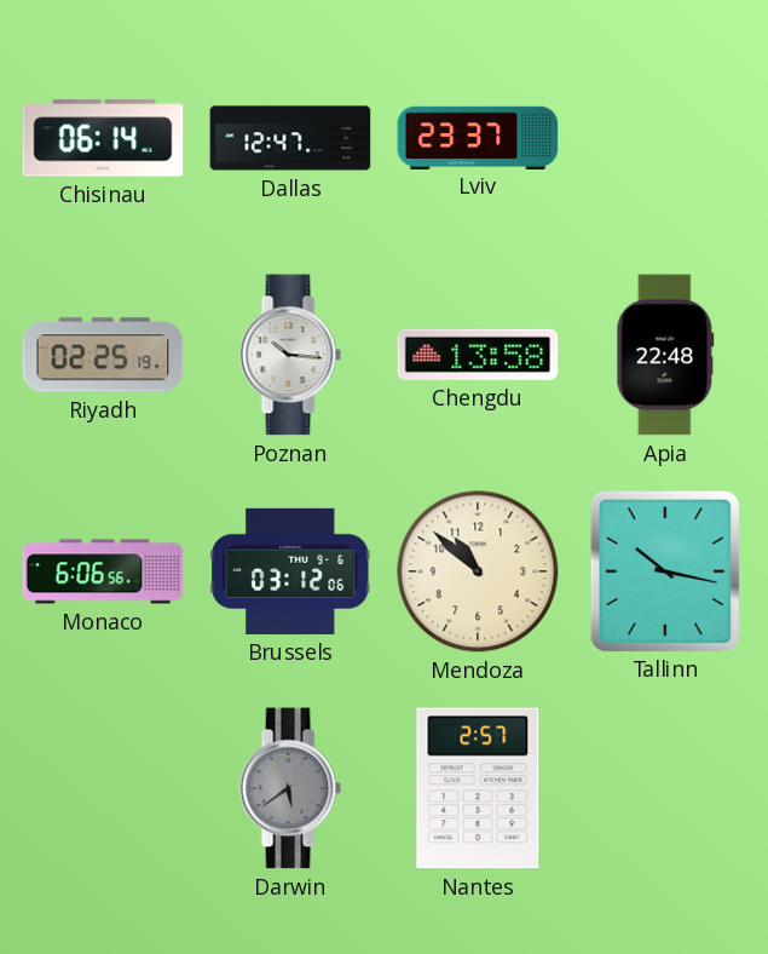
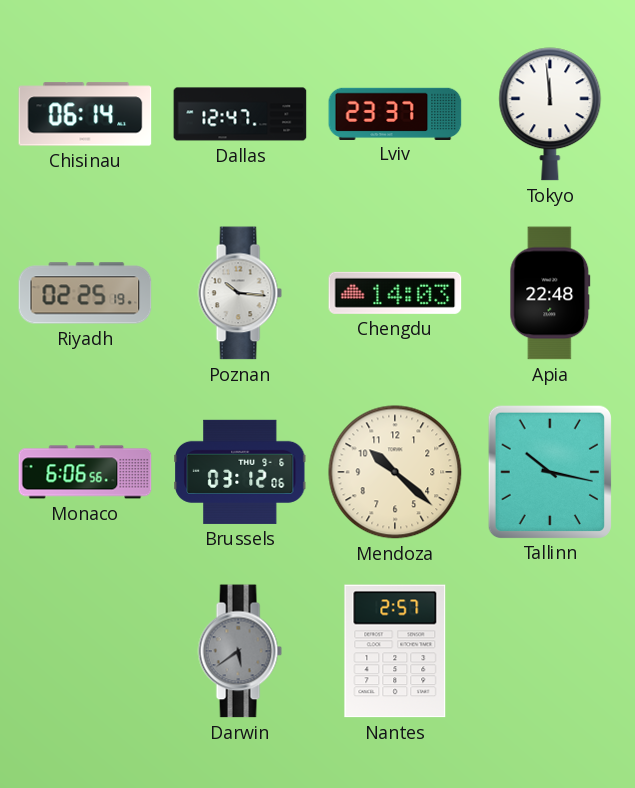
Tokyo: none -> 11:59
Chengdu: 13:58 -> 14:03
Mendoza: 10:52 -> 10:22
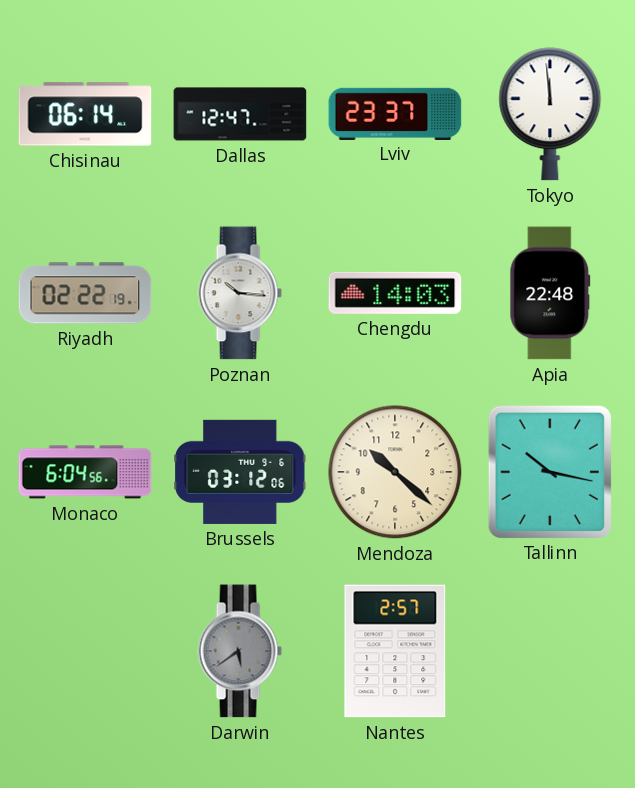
Riyadh: 02:25 -> 02:22
Monaco: 6:06 -> 6:04
